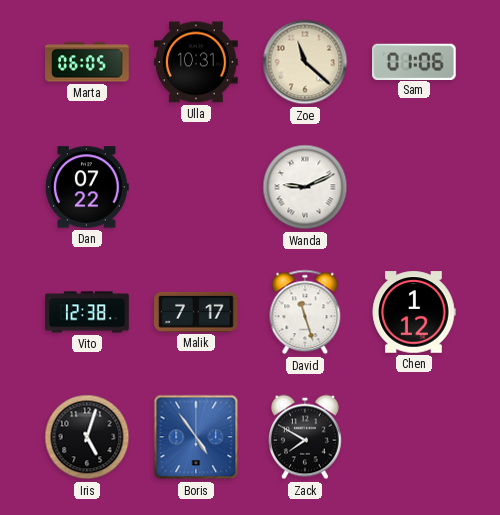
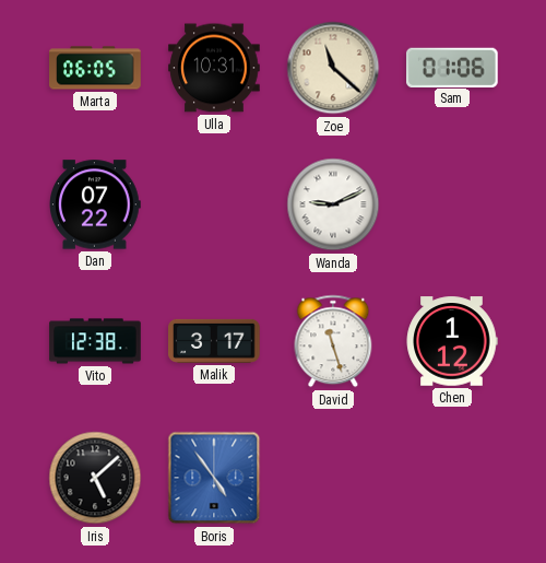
Malik: 7:17 -> 3:17
Iris: 5:03 -> 5:08
Zack: 7:50 -> none
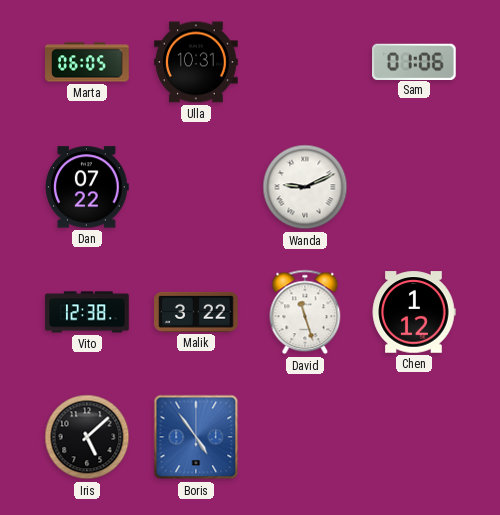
Zoe: 11:22 -> none
Malik: 3:17 -> 3:22
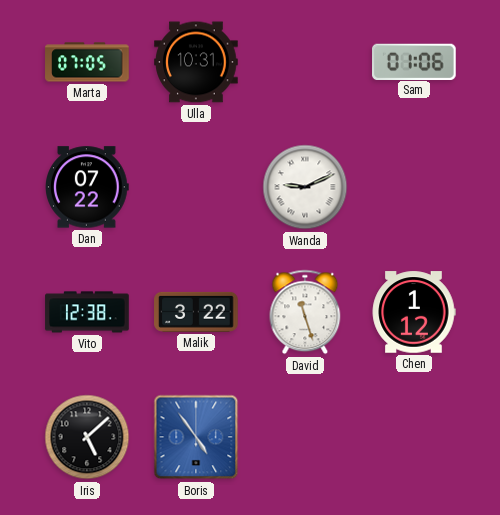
Marta: 06:05 -> 07:05
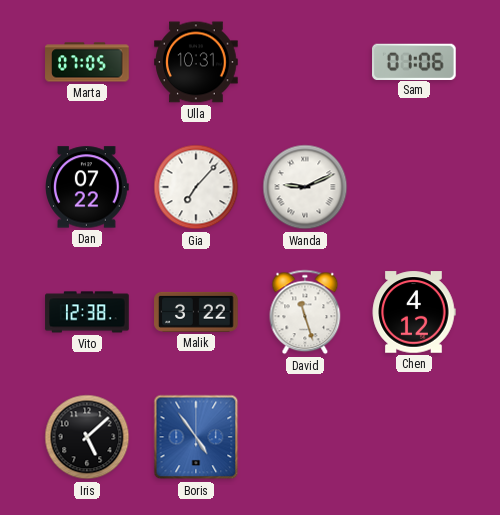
Gia: none -> 7:07
Chen: 1:12 -> 4:12
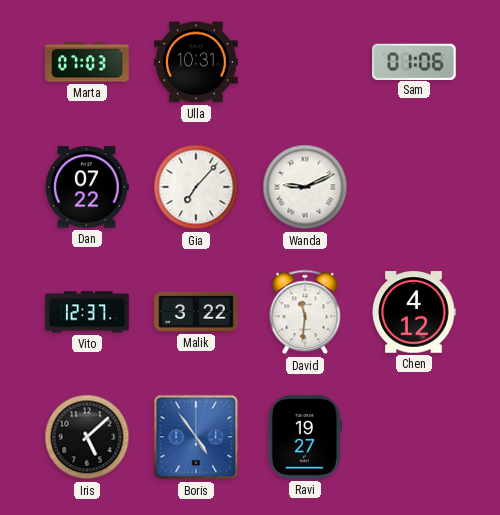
Marta: 07:05 -> 07:03
Vito: 12:38 -> 12:37
David: 11:27 -> 11:31
Ravi: none -> 19:27
